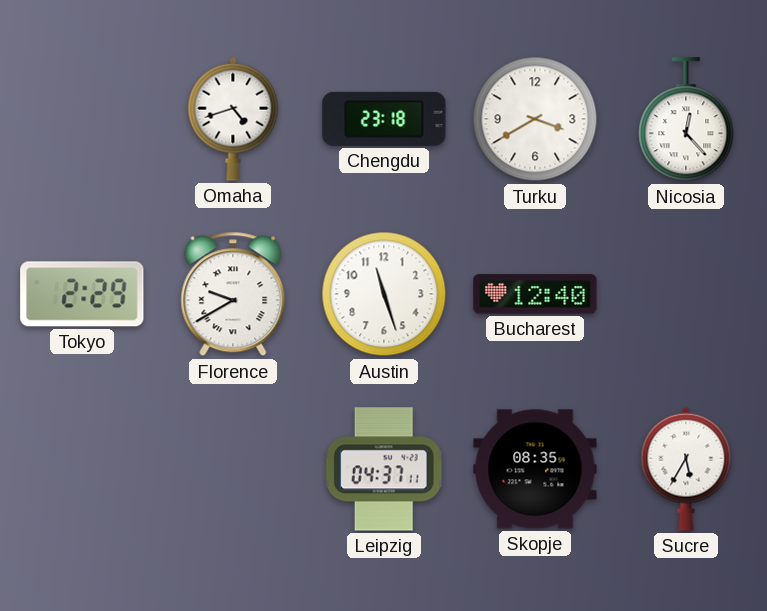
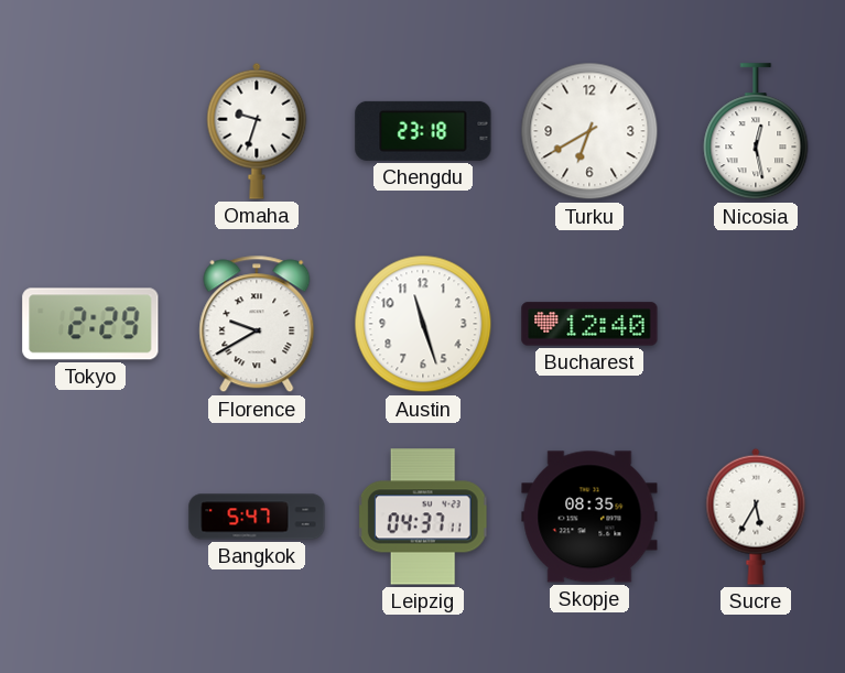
Omaha: 4:42 -> 9:33
Turku: 3:40 -> 6:40
Nicosia: 12:23 -> 12:28
Bangkok: none -> 5:47
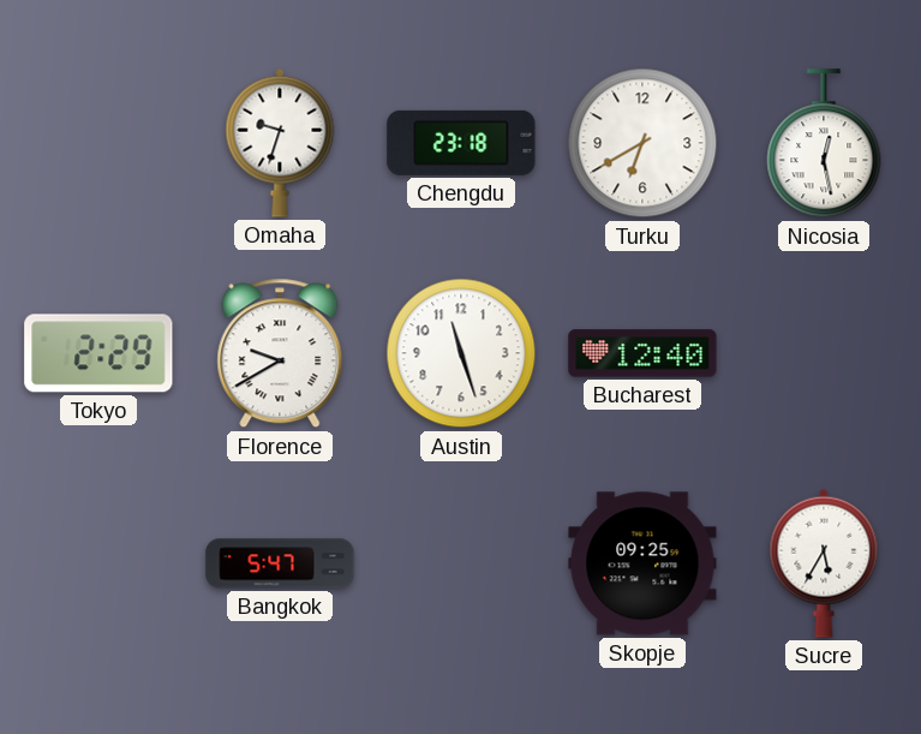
Leipzig: 04:37 -> none
Skopje: 08:35 -> 09:25
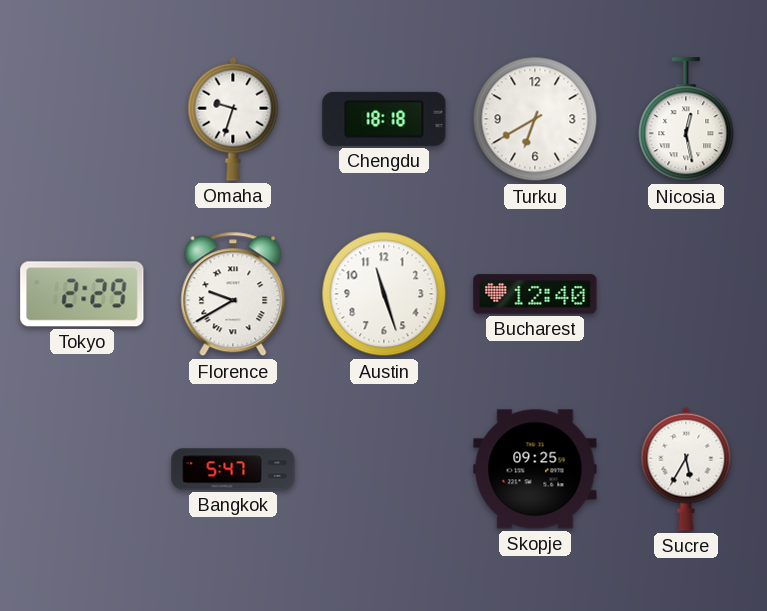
Chengdu: 23:18 -> 18:18
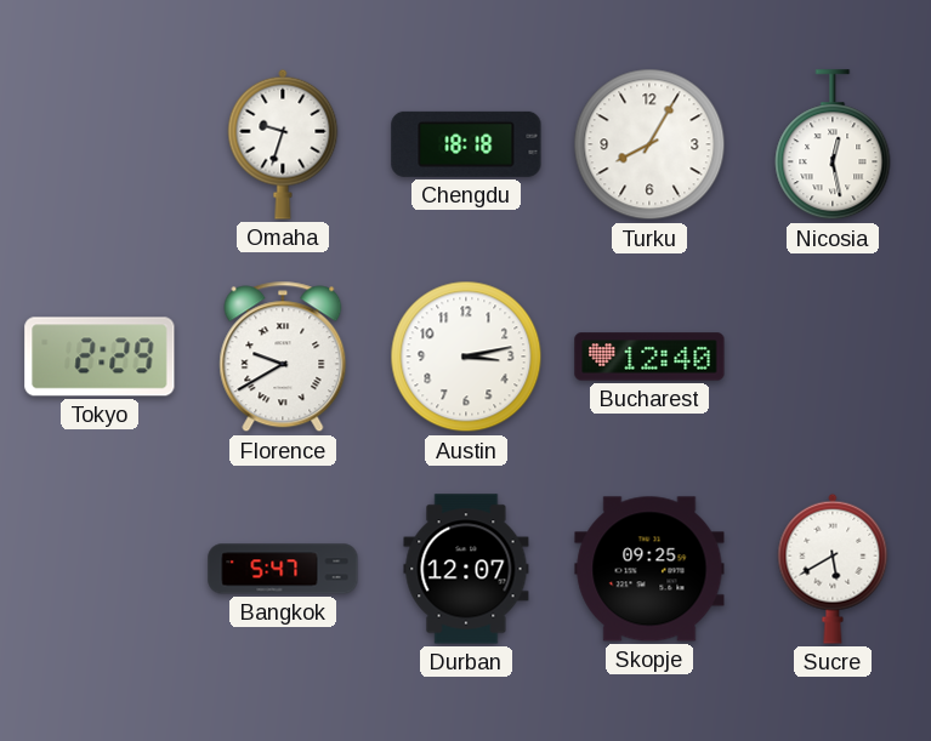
Turku: 6:40 -> 8:05
Austin: 11:27 -> 3:13
Durban: none -> 12:07
Sucre: 5:35 -> 5:40
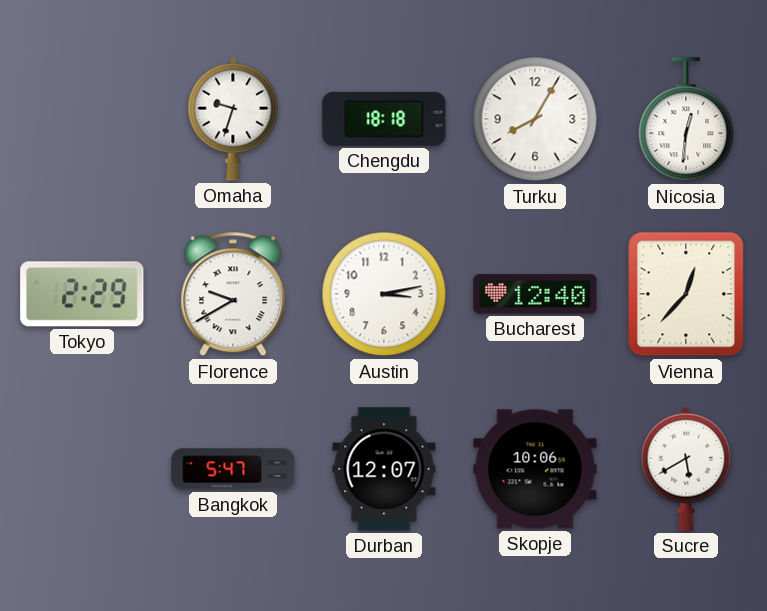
Nicosia: 12:28 -> 12:31
Vienna: none -> 12:37
Skopje: 09:25 -> 10:06
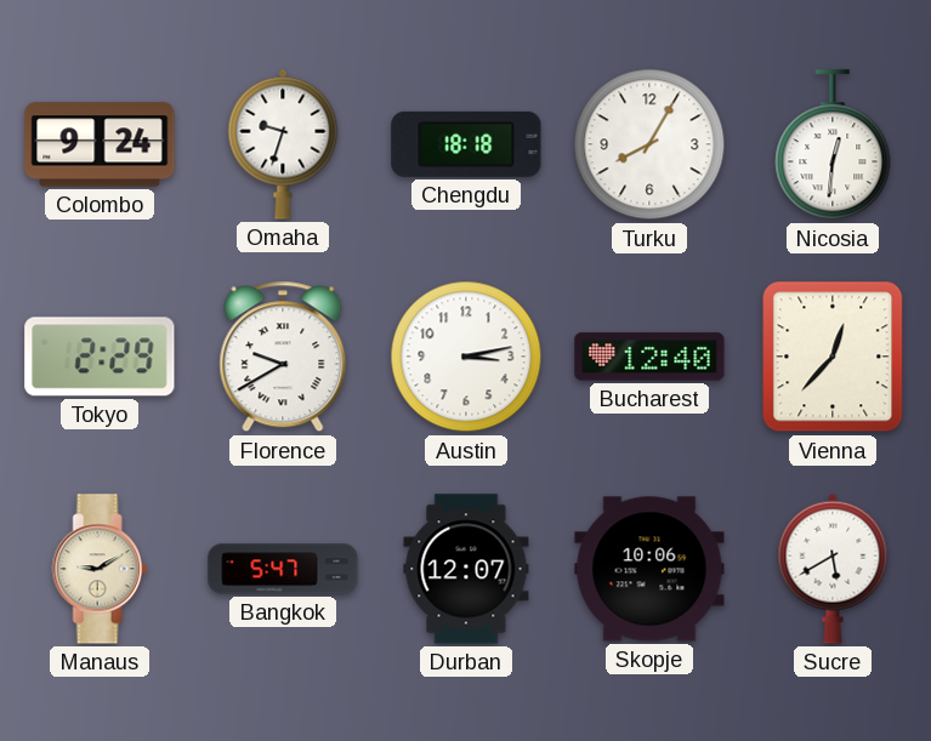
Colombo: none -> 9:24
Manaus: none -> 9:10
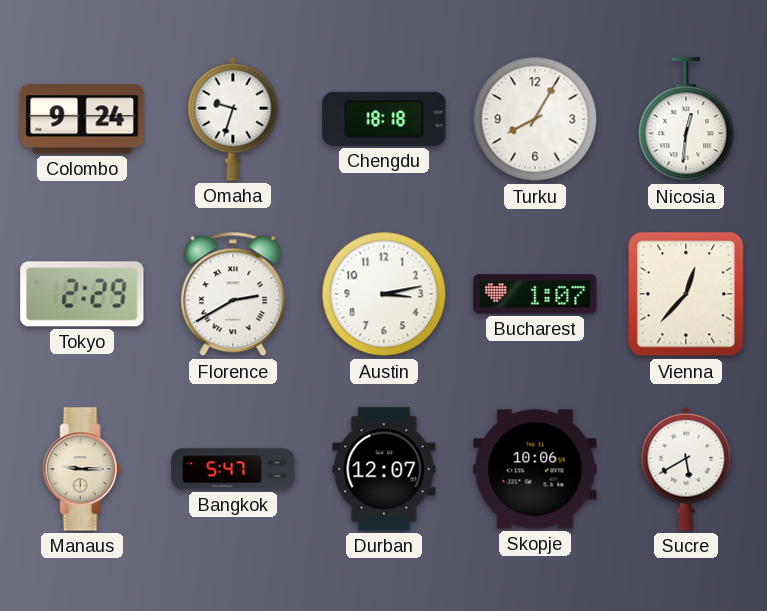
Florence: 9:40 -> 2:40
Bucharest: 12:40 -> 1:07
Manaus: 9:10 -> 9:15
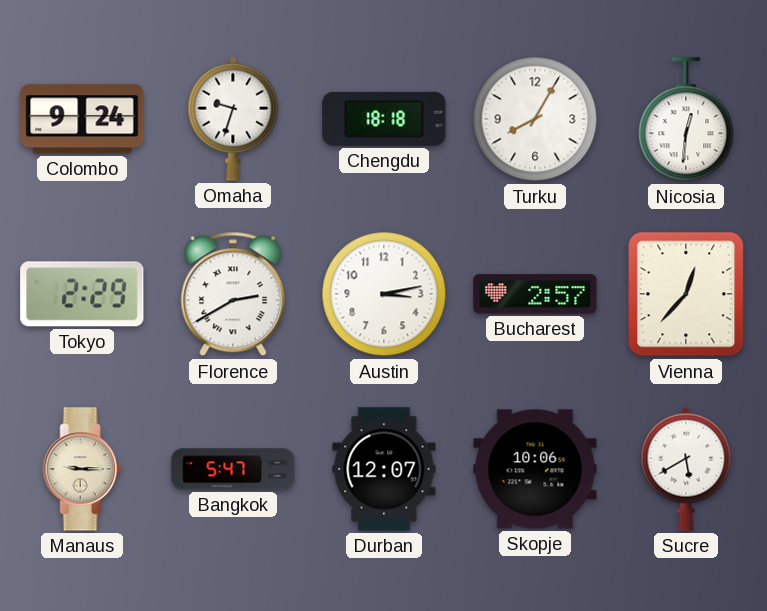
Bucharest: 1:07 -> 2:57
